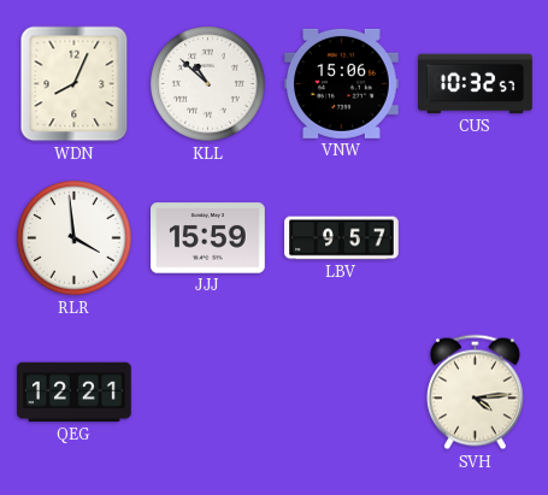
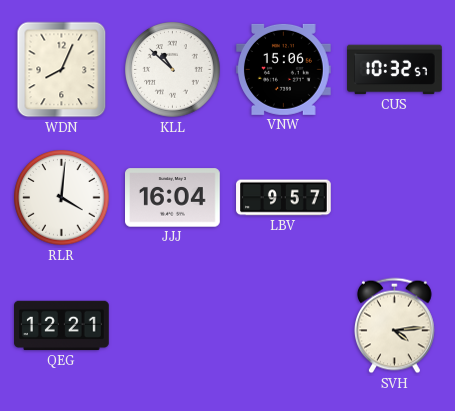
RLR: 3:59 -> 4:01
JJJ: 15:59 -> 16:04
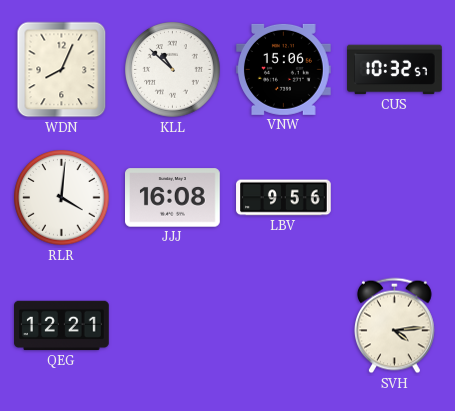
JJJ: 16:04 -> 16:08
LBV: 9:57 -> 9:56
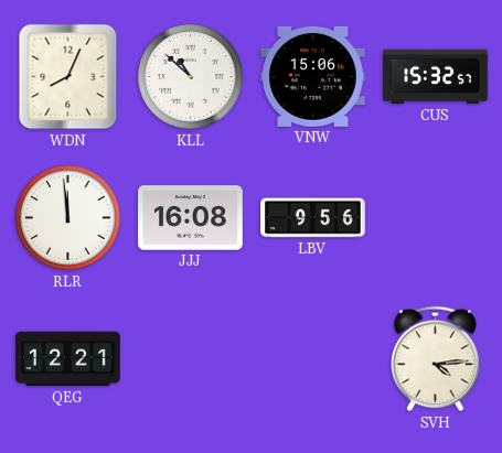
CUS: 10:32 -> 15:32
RLR: 4:01 -> 11:59
